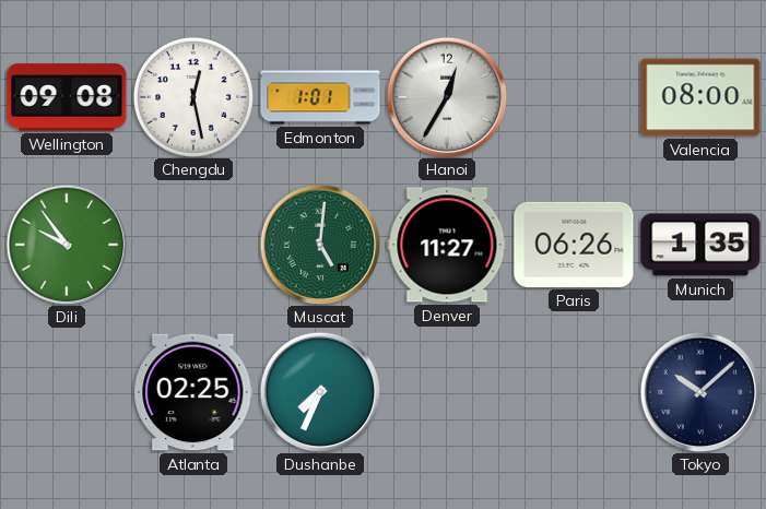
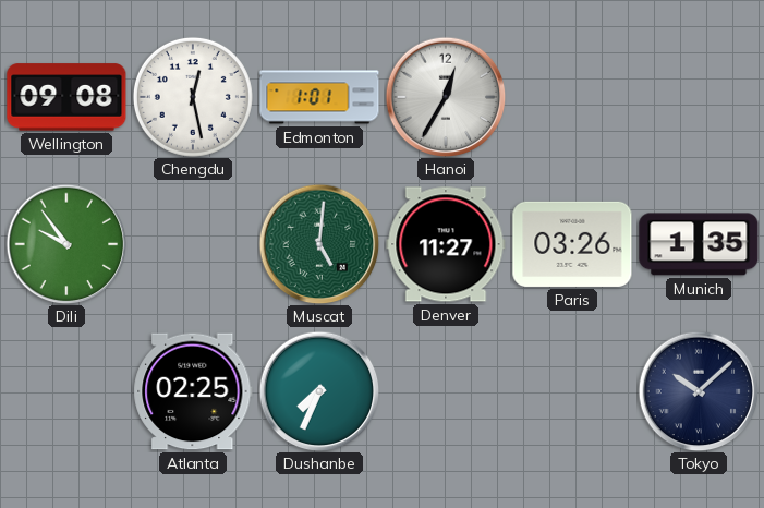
Valencia: 08:00 -> none
Paris: 06:26 -> 03:26
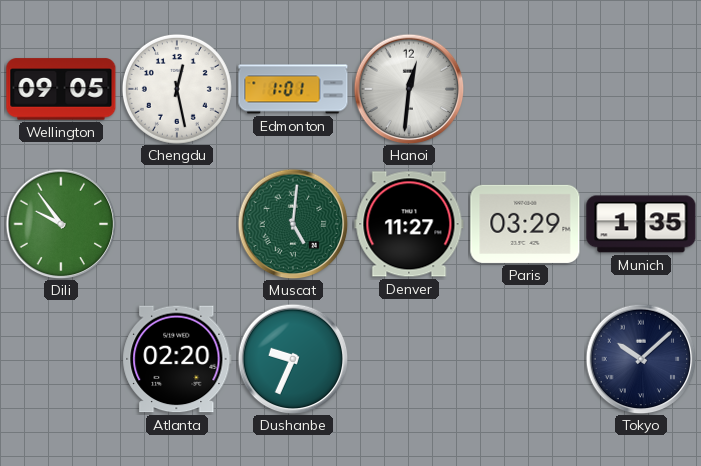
Wellington: 09:08 -> 09:05
Hanoi: 12:35 -> 12:31
Paris: 03:26 -> 03:29
Atlanta: 02:25 -> 02:20
Dushanbe: 7:34 -> 9:34
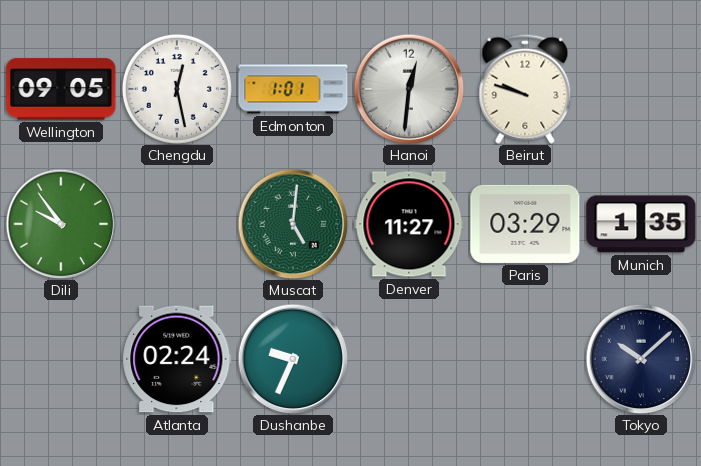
Beirut: none -> 9:48
Atlanta: 02:20 -> 02:24
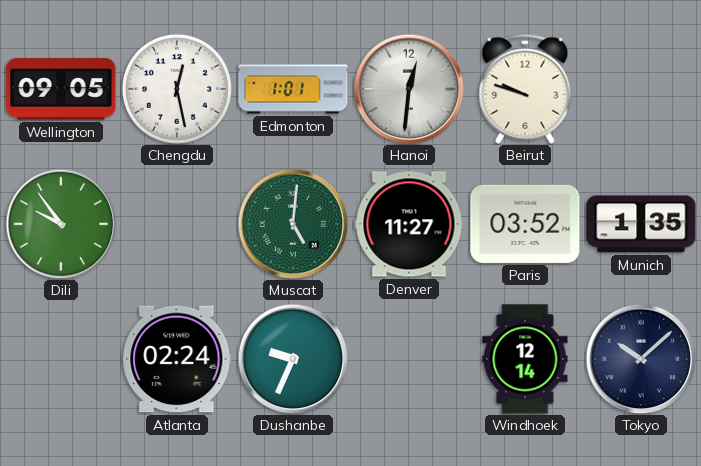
Paris: 03:29 -> 03:52
Windhoek: none -> 12:14
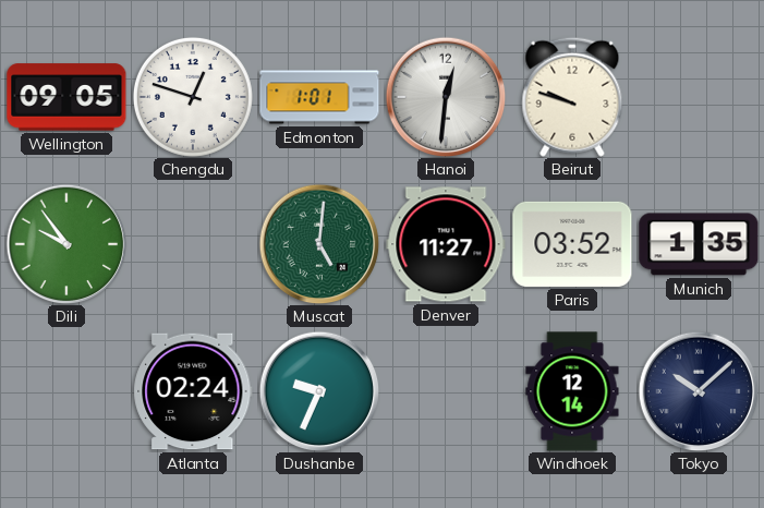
Chengdu: 12:28 -> 12:48
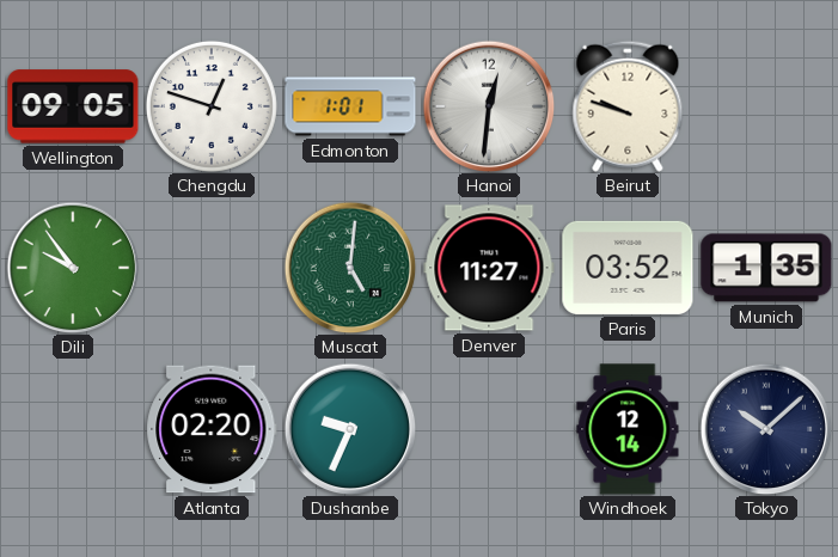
Atlanta: 02:24 -> 02:20
